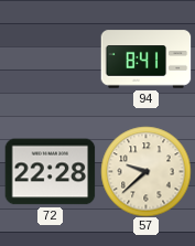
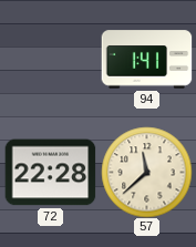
94: 8:41 -> 1:41
57: 9:38 -> 11:38
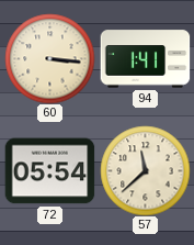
60: none -> 3:16
72: 22:28 -> 05:54
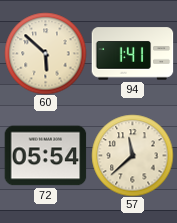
60: 3:16 -> 5:52
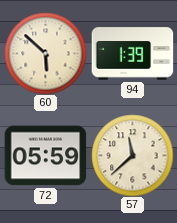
94: 1:41 -> 1:39
72: 05:54 -> 05:59
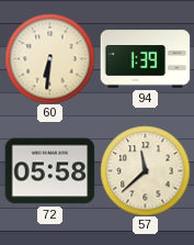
60: 5:52 -> 6:31
72: 05:59 -> 05:58
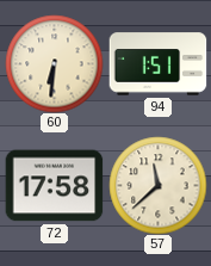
94: 1:39 -> 1:51
72: 05:58 -> 17:58
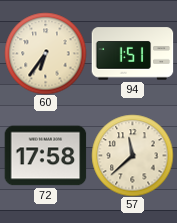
60: 6:31 -> 6:36
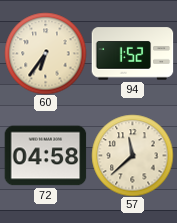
94: 1:51 -> 1:52
72: 17:58 -> 04:58
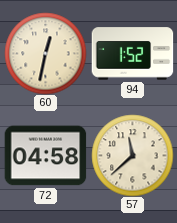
60: 6:36 -> 12:32
